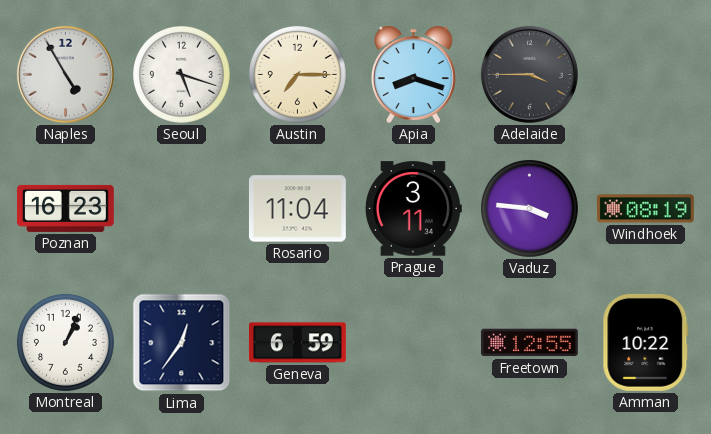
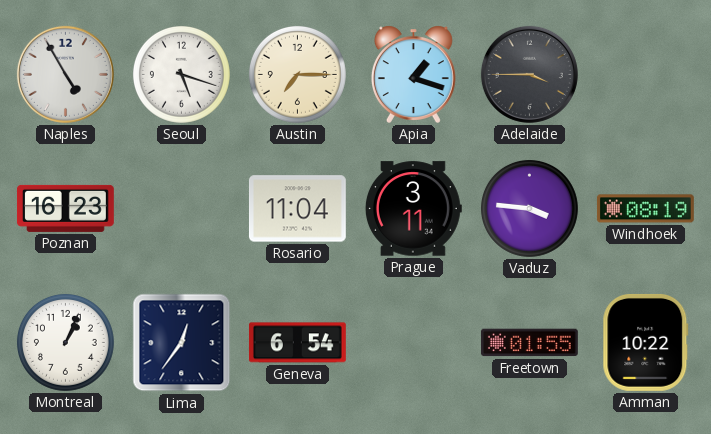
Apia: 8:18 -> 1:18
Geneva: 6:59 -> 6:54
Freetown: 12:55 -> 01:55
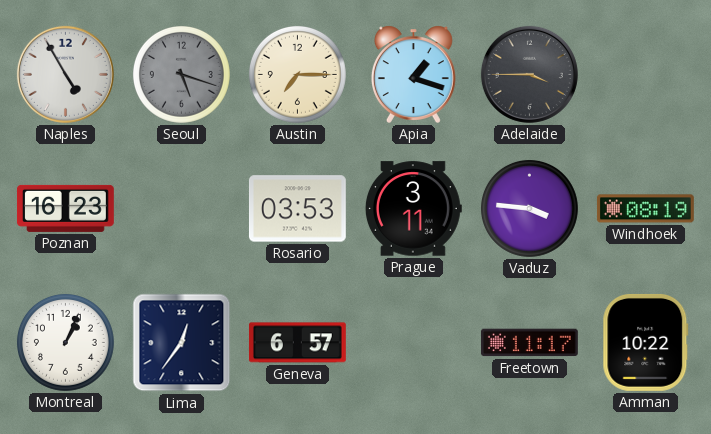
Seoul dial: white -> grey
Rosario: 11:04 -> 03:53
Geneva: 6:54 -> 6:57
Freetown: 01:55 -> 11:17
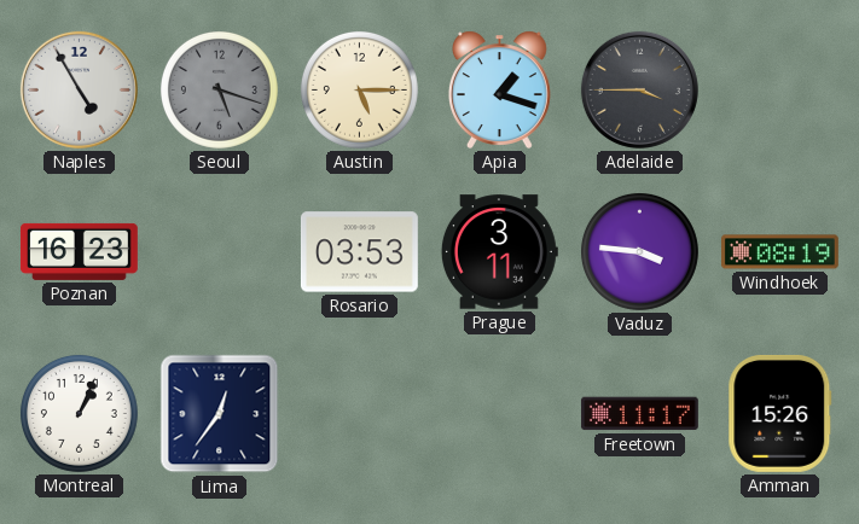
Austin: 7:15 -> 5:15
Geneva: 6:57 -> none
Amman: 10:22 -> 15:26
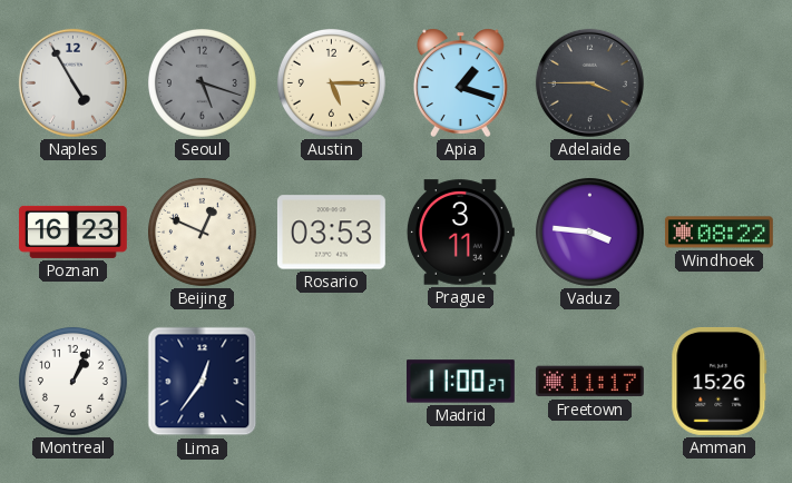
Beijing: none -> 12:49
Windhoek: 08:19 -> 08:22
Madrid: none -> 11:00
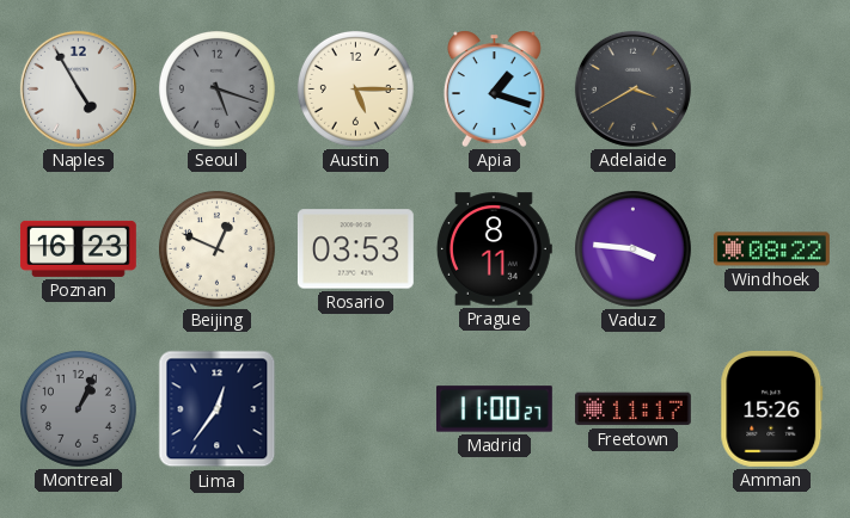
Adelaide: 3:45 -> 3:40
Prague: 3:11 -> 8:11
Montreal dial: white -> grey
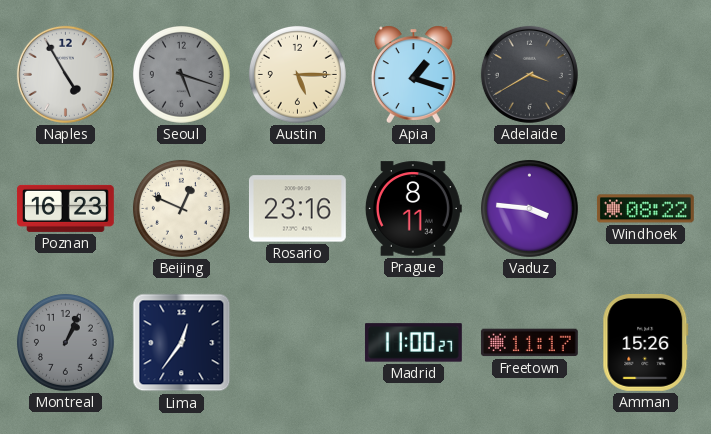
Rosario: 03:53 -> 23:16
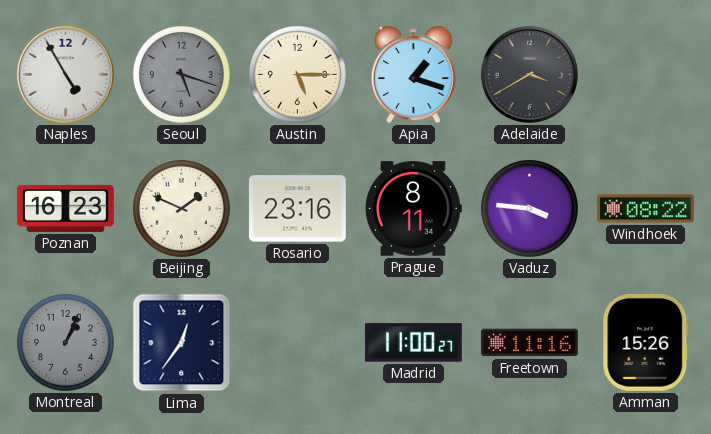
Beijing: 12:49 -> 1:49
Freetown: 11:17 -> 11:16
